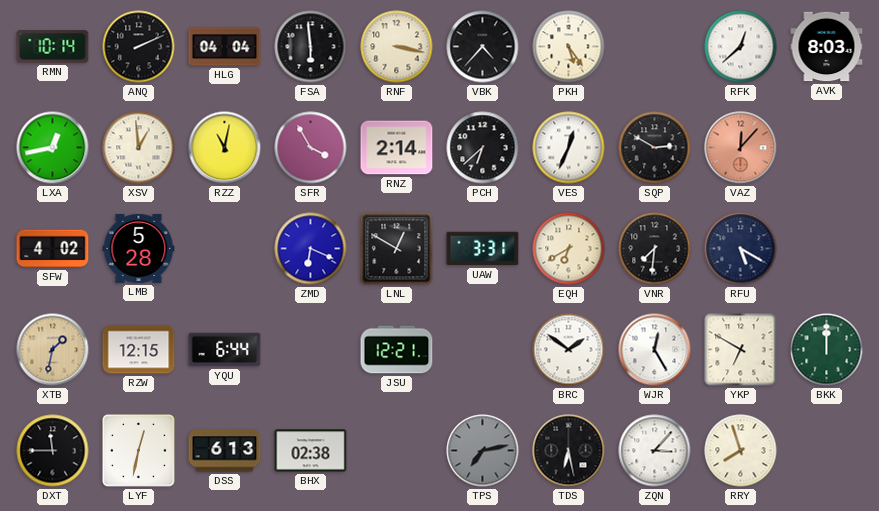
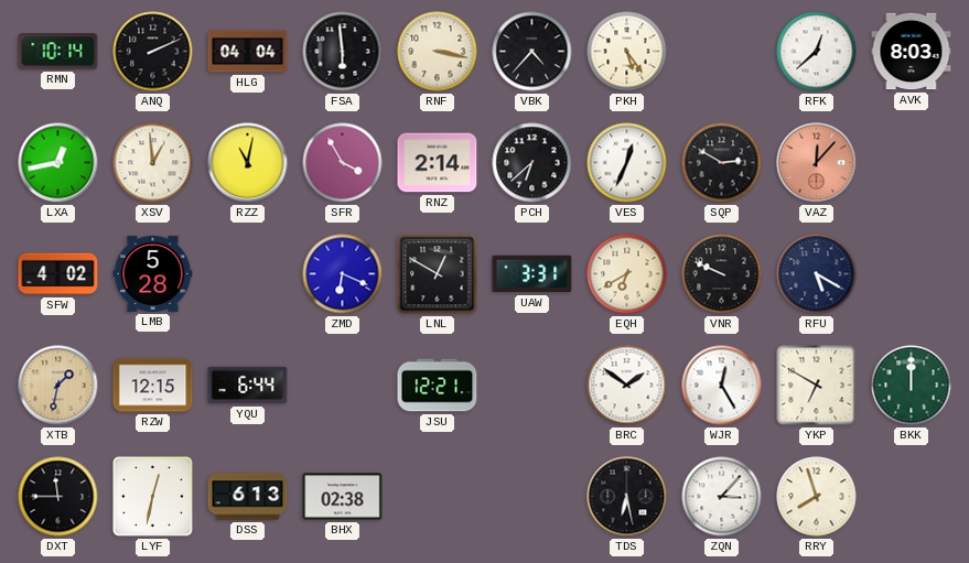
VNR: 7:31 -> 9:49
TPS: 7:13 -> none
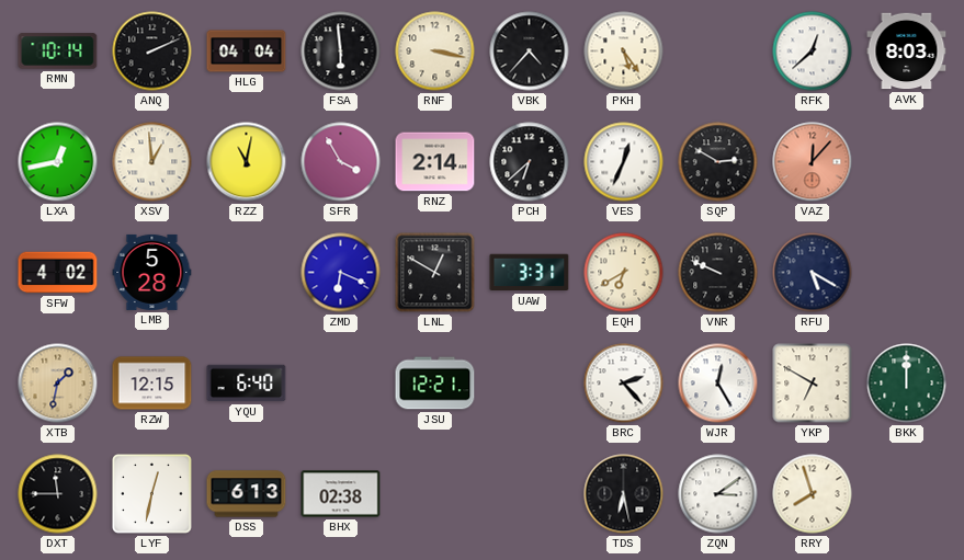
YQU: 6:44 -> 6:40
BRC: 1:51 -> 2:23
ZQN: 3:07 -> 3:09
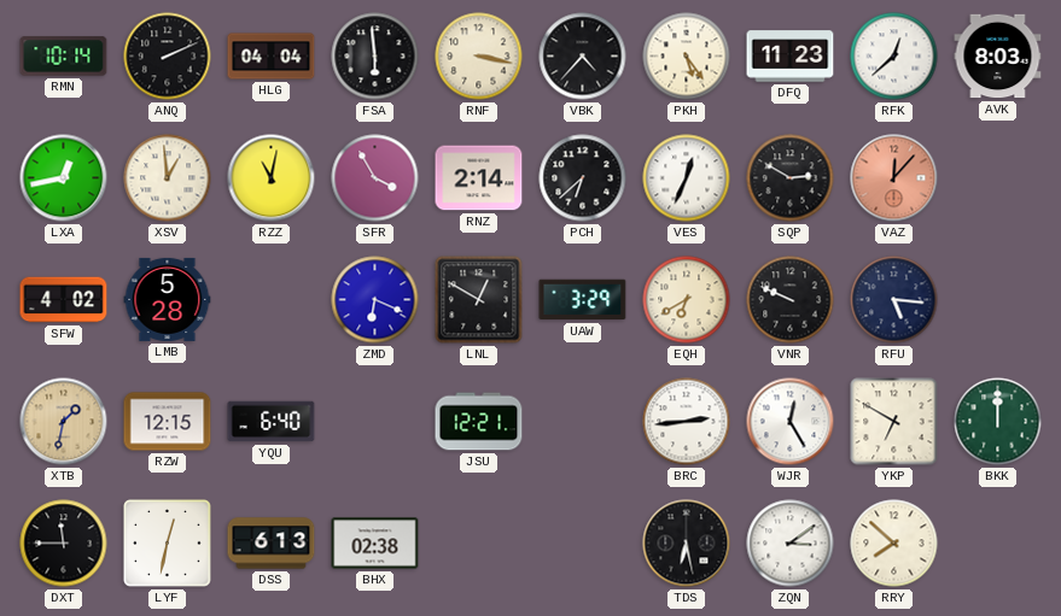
DFQ: none -> 11:23
UAW: 3:31 -> 3:29
RFU: 5:20 -> 5:16
BRC: 2:23 -> 2:44
RRY: 7:57 -> 7:52
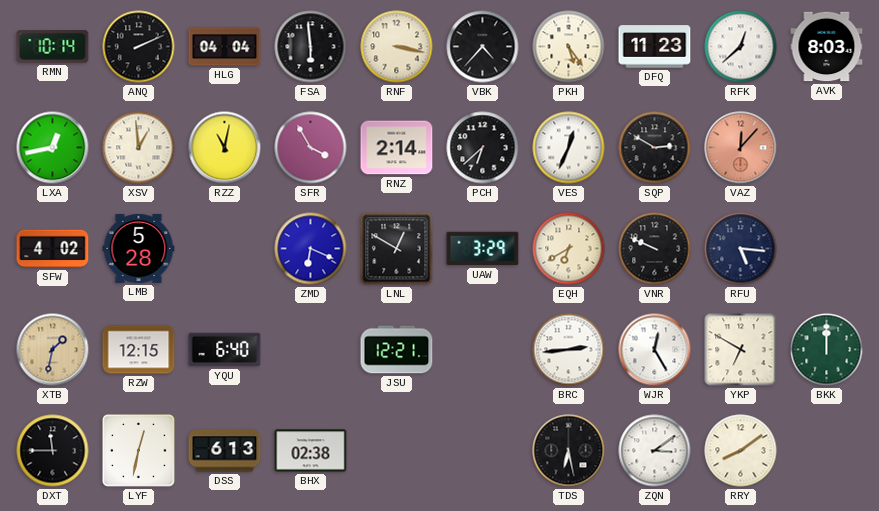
RRY: 7:52 -> 8:09
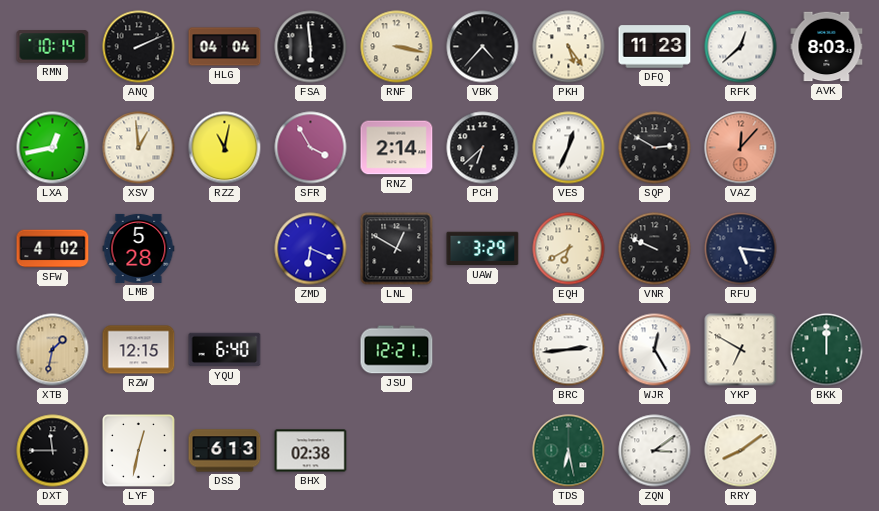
TDS dial: black -> green
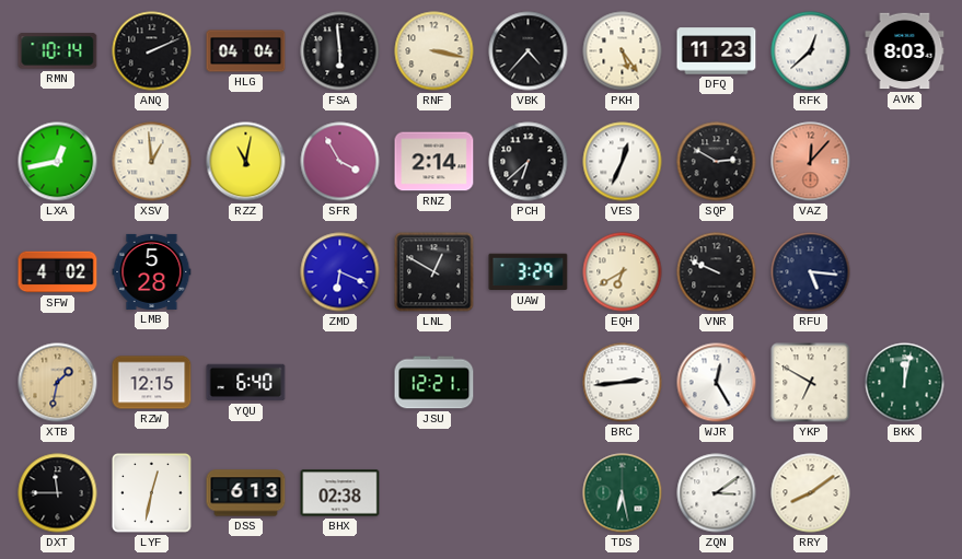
BKK: 12:00 -> 12:02
